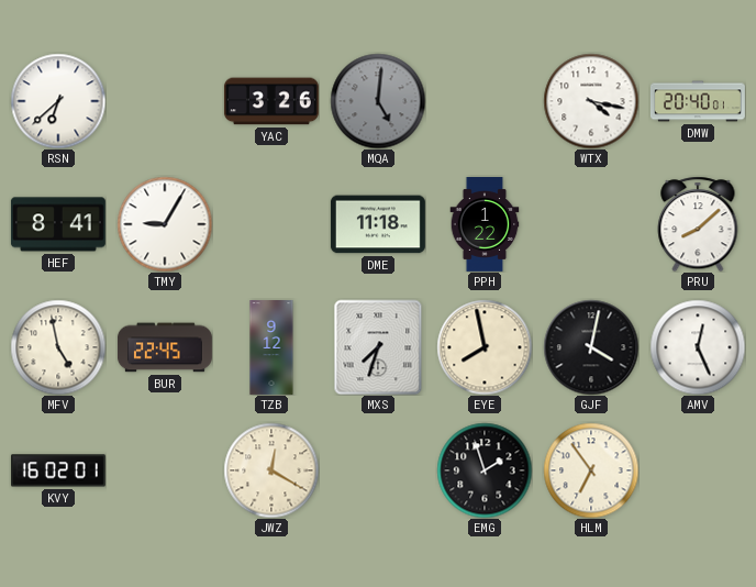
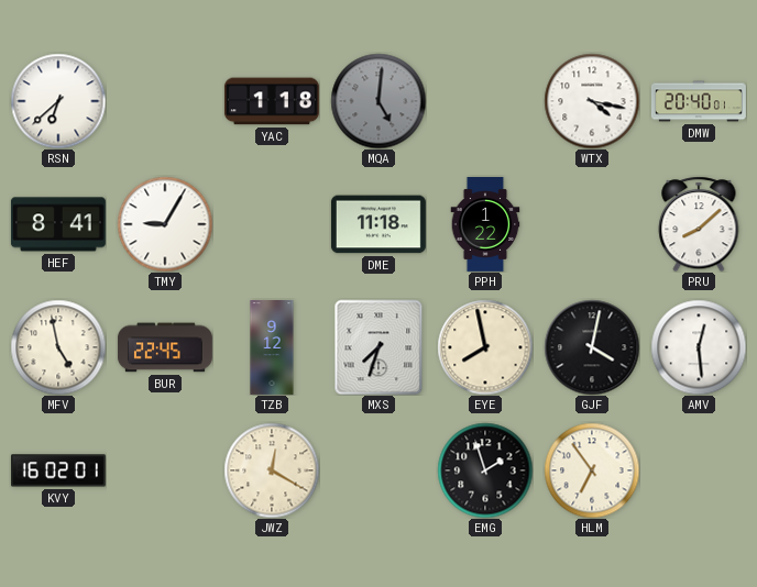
YAC: 3:26 -> 1:18
AMV: 12:26 -> 12:29
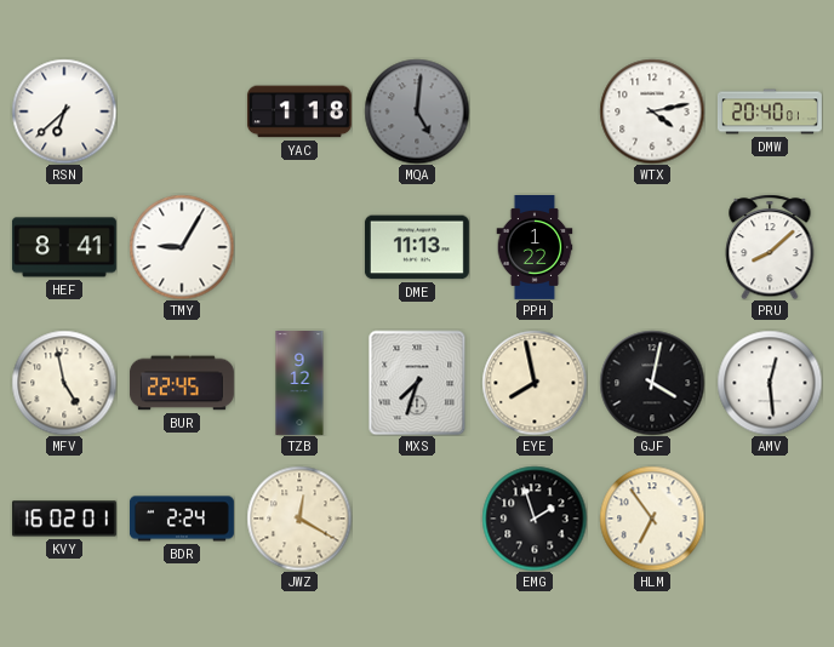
WTX: 4:17 -> 4:13
DME: 11:18 -> 11:13
BDR: none -> 2:24
